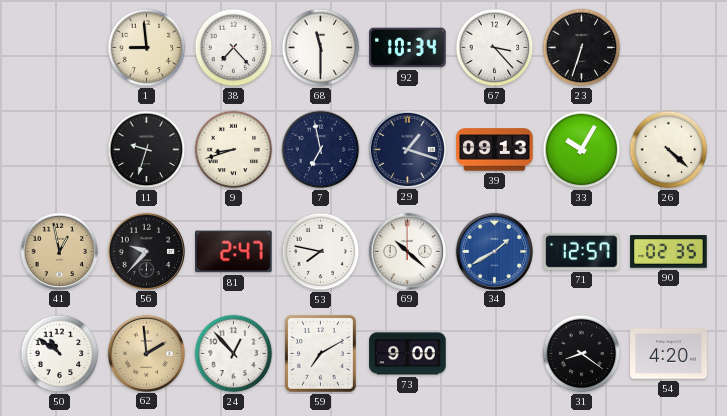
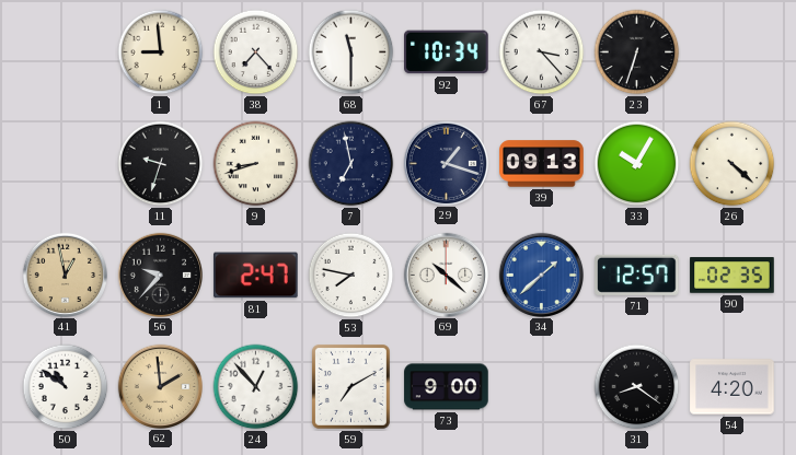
34: 1:40 -> 1:38
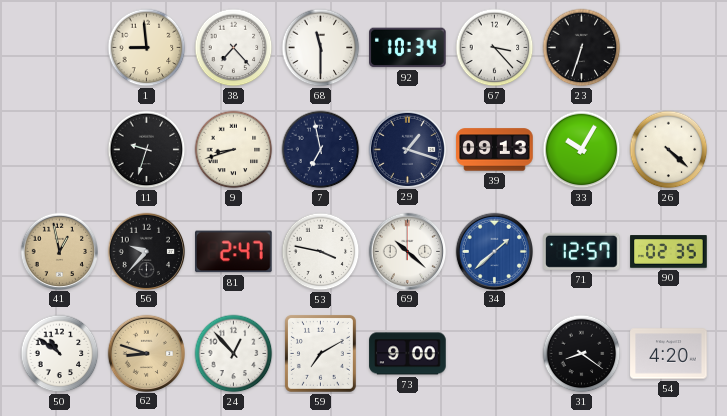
53: 7:47 -> 3:47
62: 1:59 -> 8:48
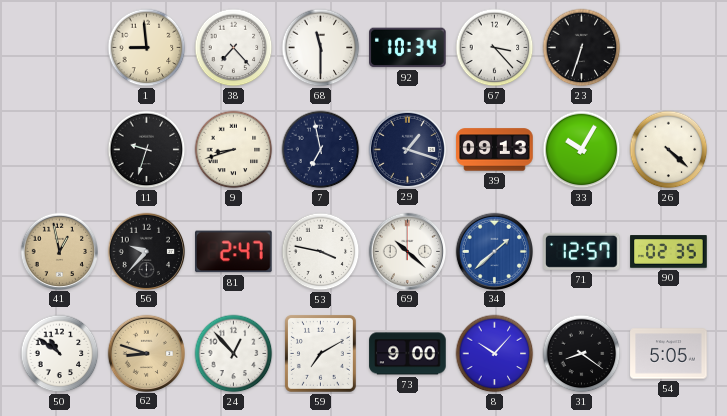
8: none -> 10:07
54: 4:20 -> 5:05
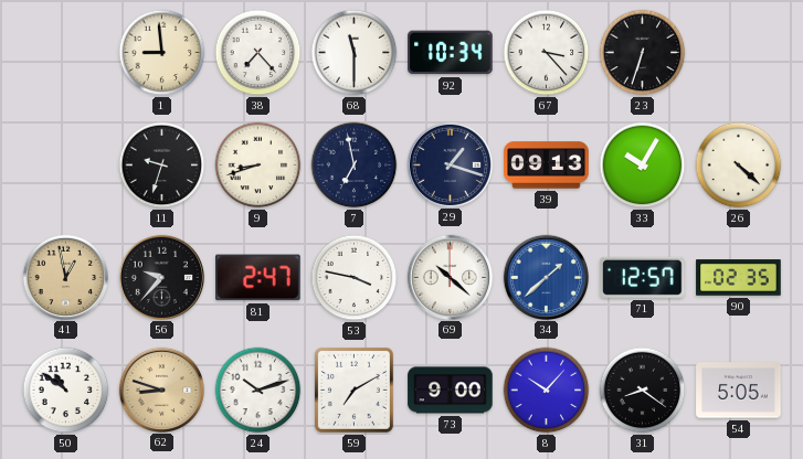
24: 12:53 -> 10:12
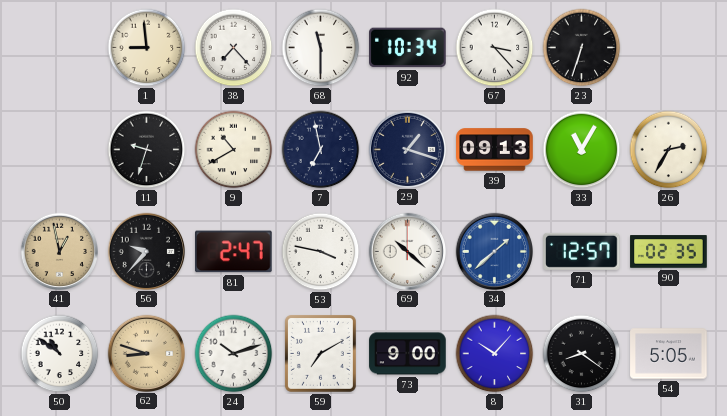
9: 8:42 -> 10:40
33: 10:05 -> 11:05
26: 4:22 -> 2:35
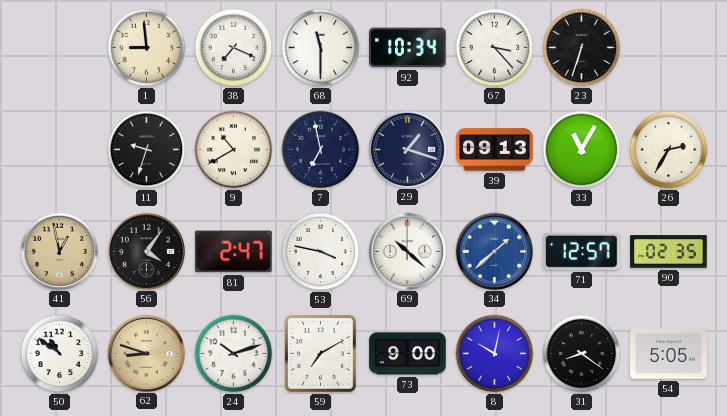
38: 7:23 -> 7:19
56: 9:37 -> 4:06
8: 10:07 -> 10:02
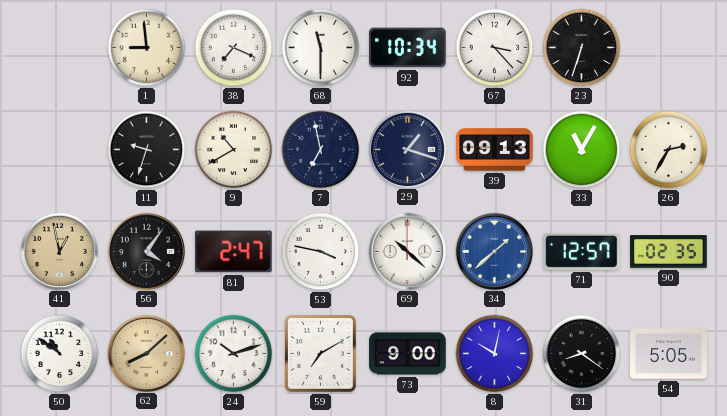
62: 8:48 -> 8:08
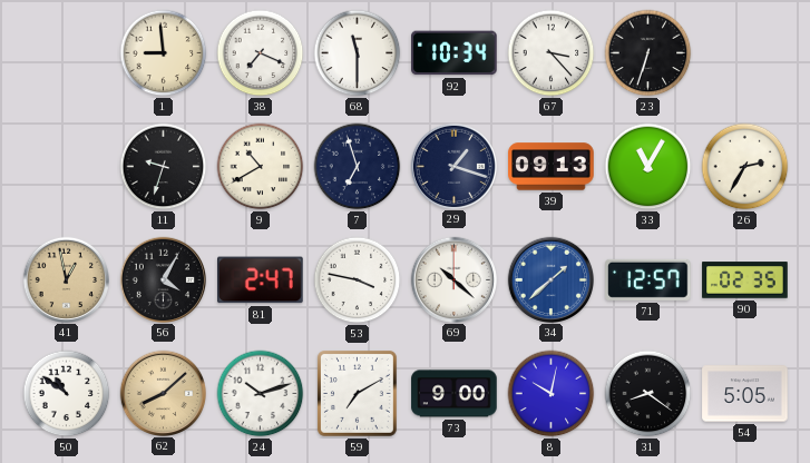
7: 6:58 -> 6:57
56: 4:06 -> 4:05
